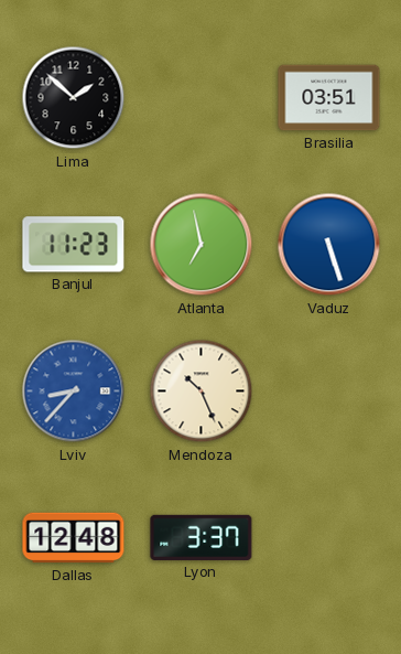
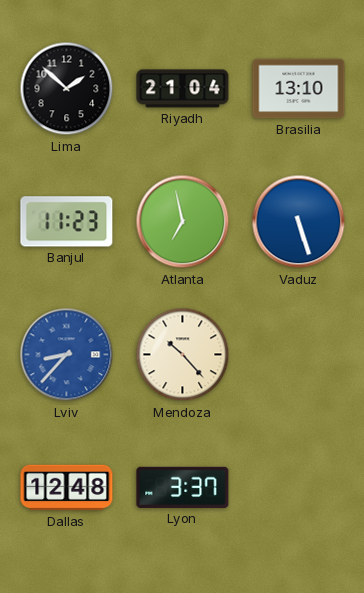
Riyadh: none -> 21:04
Brasilia: 03:51 -> 13:10
Mendoza: 10:26 -> 10:23
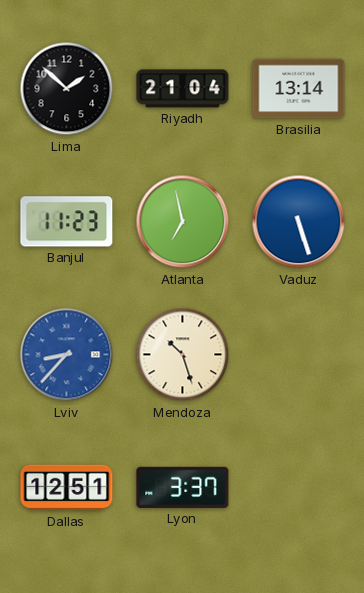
Brasilia: 13:10 -> 13:14
Mendoza: 10:23 -> 10:27
Dallas: 12:48 -> 12:51
